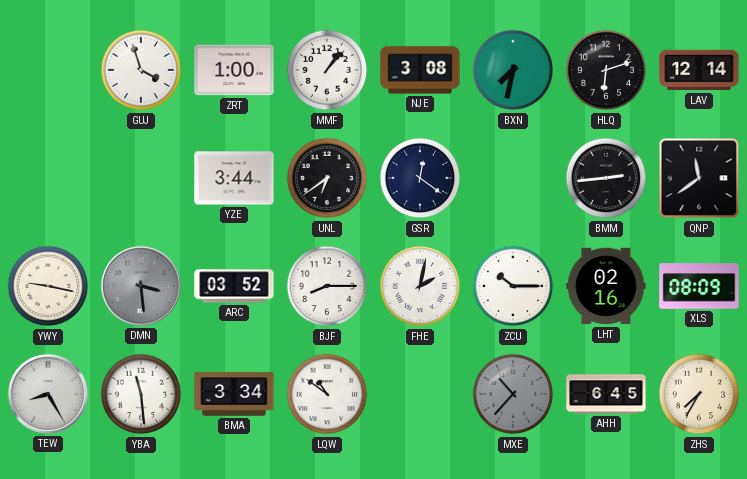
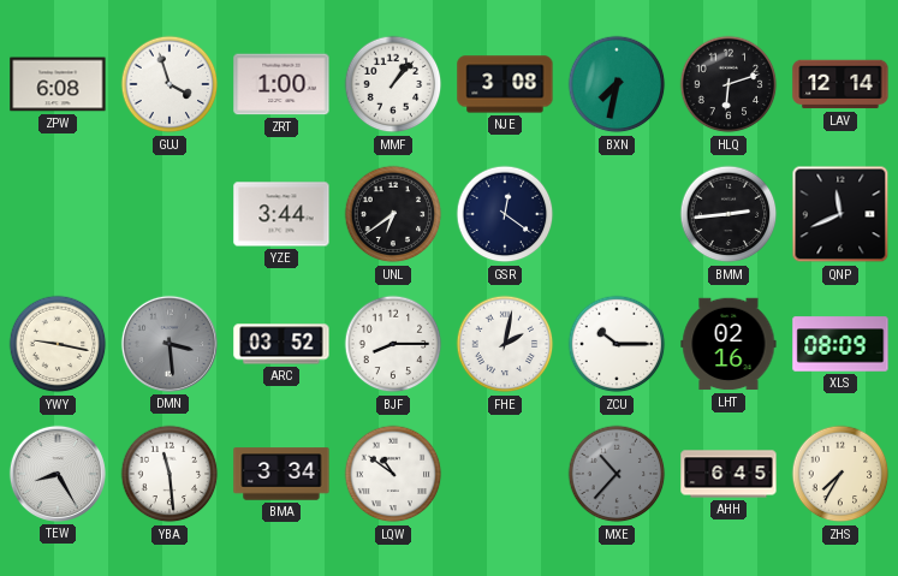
ZPW: none -> 6:08
QNP: 11:39 -> 11:41
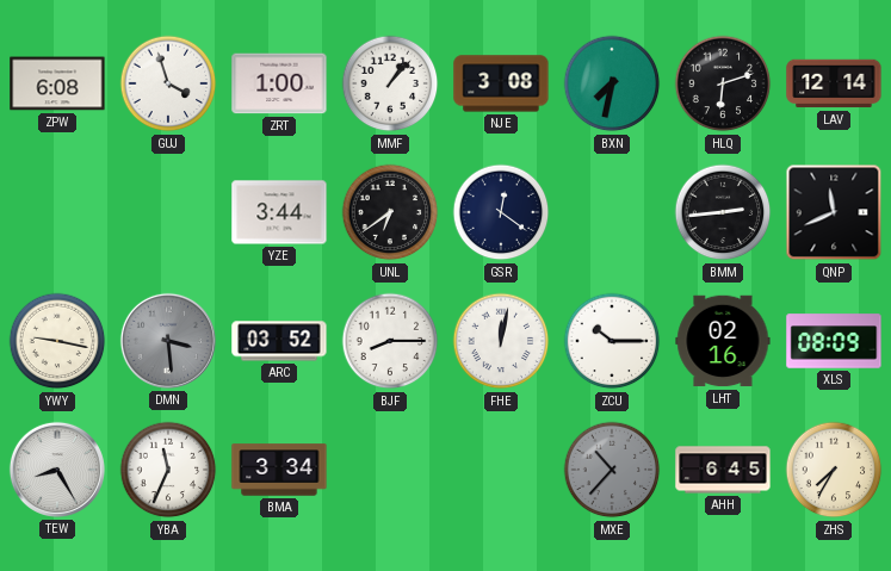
FHE: 2:02 -> 12:02
YBA: 11:29 -> 11:34
LQW: 10:51 -> none
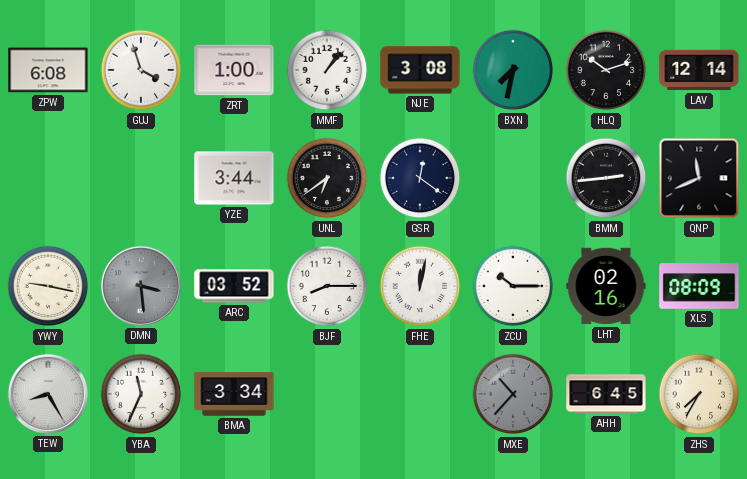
HLQ: 6:12 -> 10:12
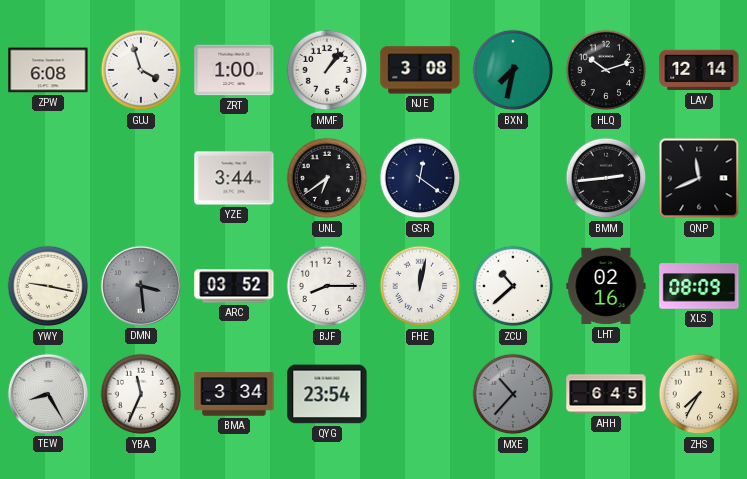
ZCU: 10:15 -> 10:38
QYG: none -> 23:54
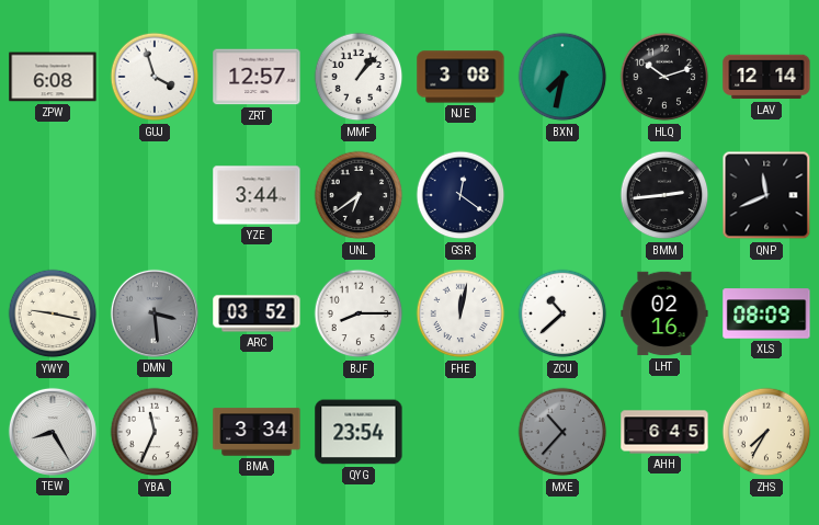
ZRT: 1:00 -> 12:57
